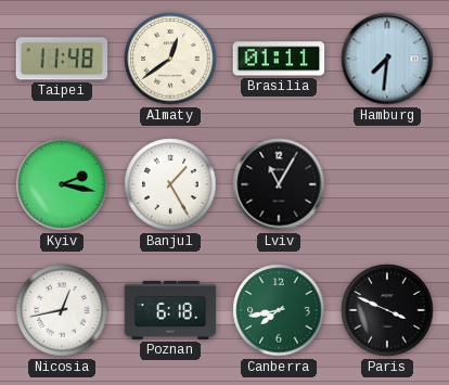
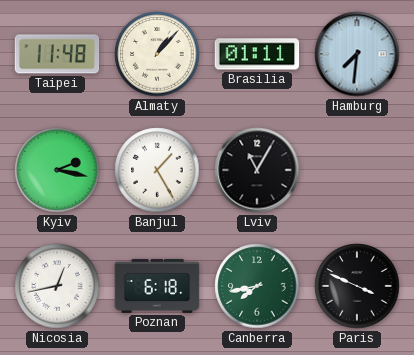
Almaty: 12:39 -> 1:07
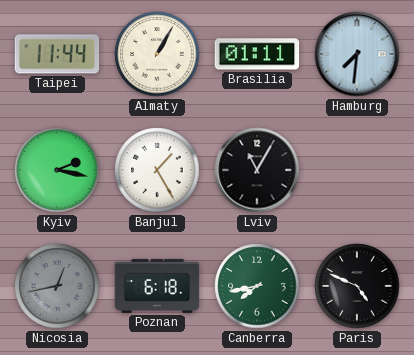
Taipei: 11:48 -> 11:44
Almaty: 1:07 -> 1:05
Nicosia dial: white -> grey
Paris: 3:49 -> 4:49
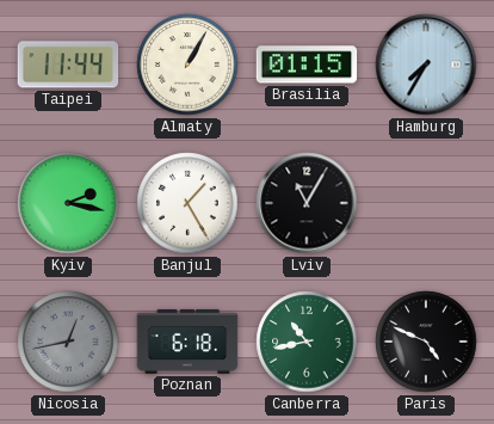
Brasilia: 01:11 -> 01:15
Hamburg: 7:31 -> 7:35
Canberra: 7:43 -> 10:43
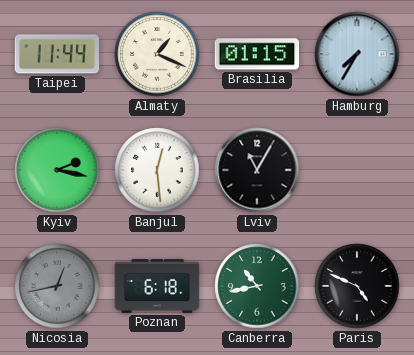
Almaty: 1:05 -> 1:19
Banjul: 1:25 -> 12:29
